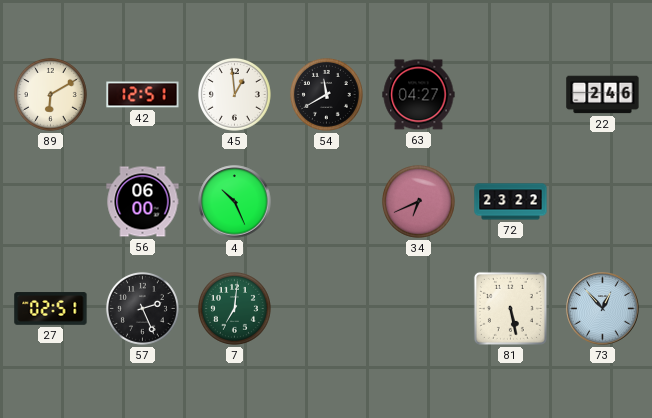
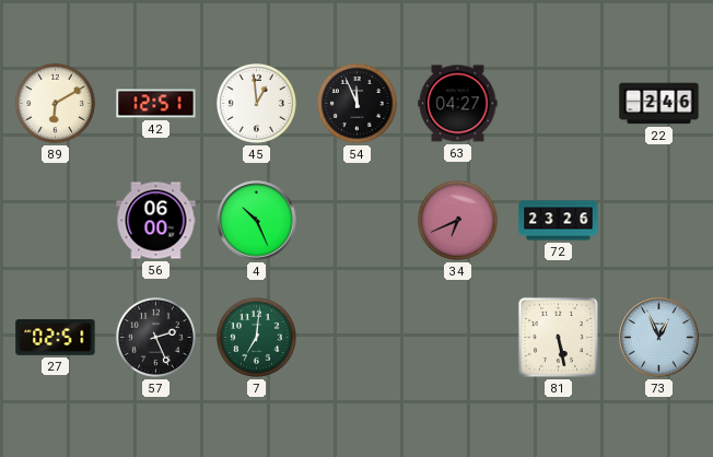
54: 11:40 -> 11:56
72: 23:22 -> 23:26
73: 12:53 -> 12:56
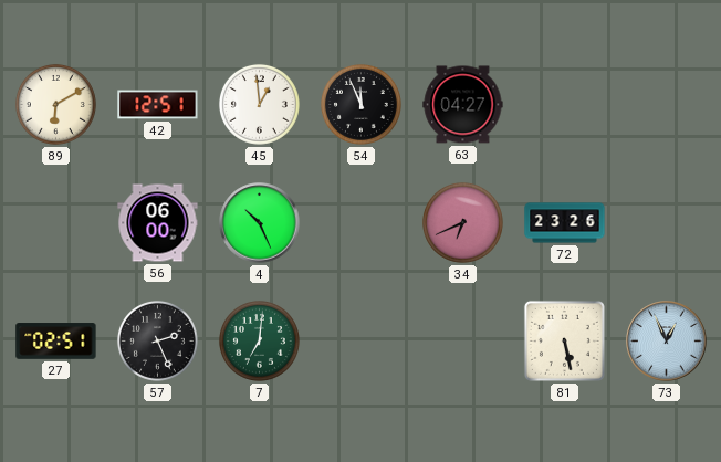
22: 2:46 -> none
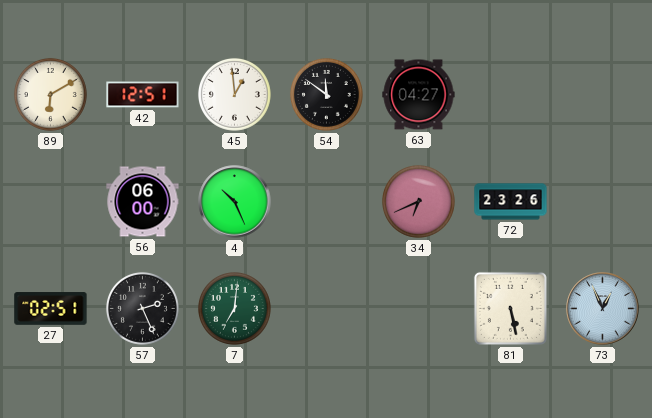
54: 11:56 -> 11:51
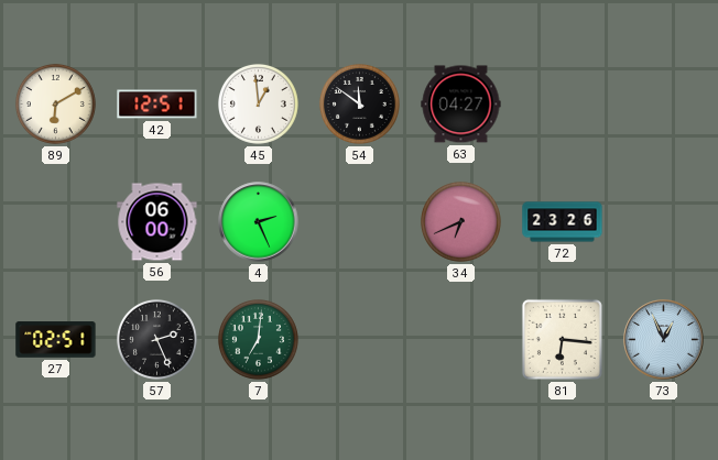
4: 10:26 -> 2:26
81: 5:28 -> 6:16
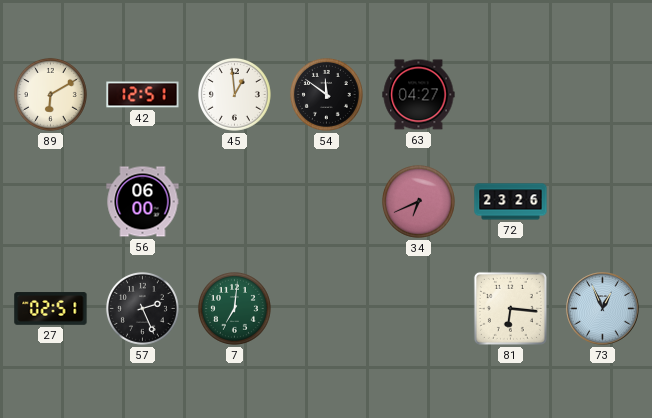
4: 2:26 -> none
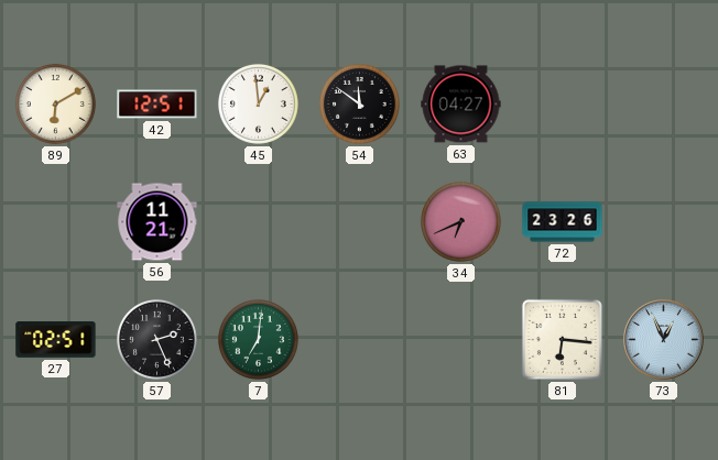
56: 06:00 -> 11:21
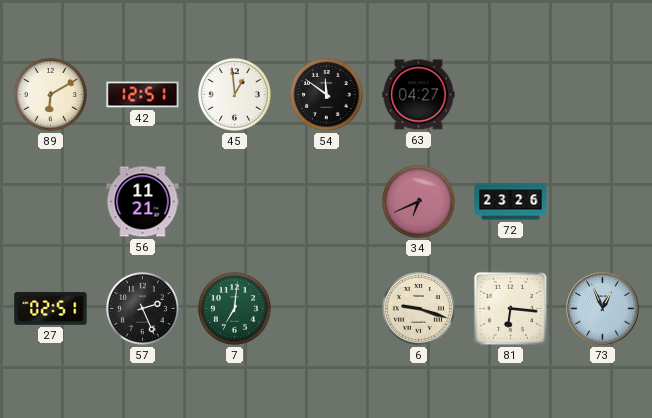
6: none -> 9:18
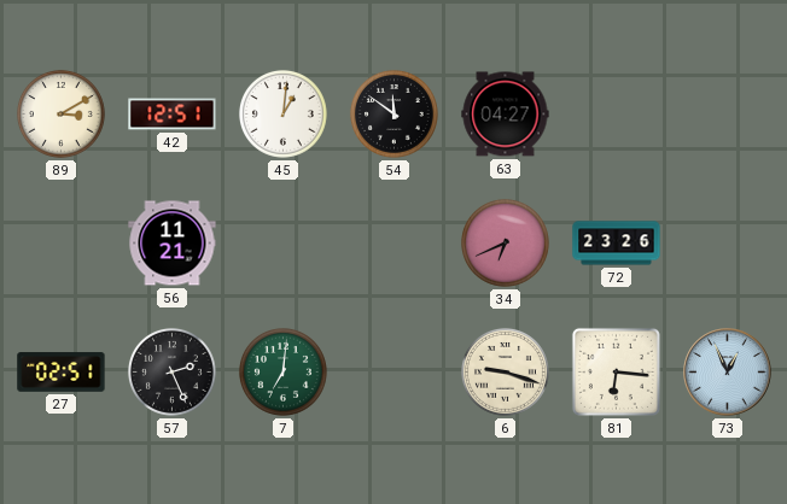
89: 6:10 -> 3:10
45: 12:59 -> 1:01
